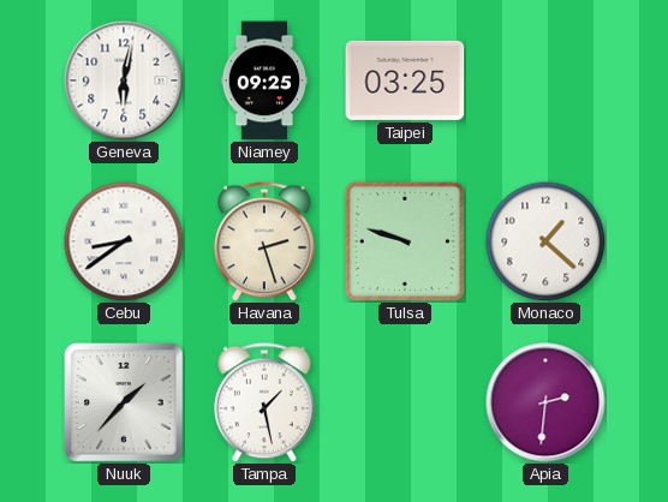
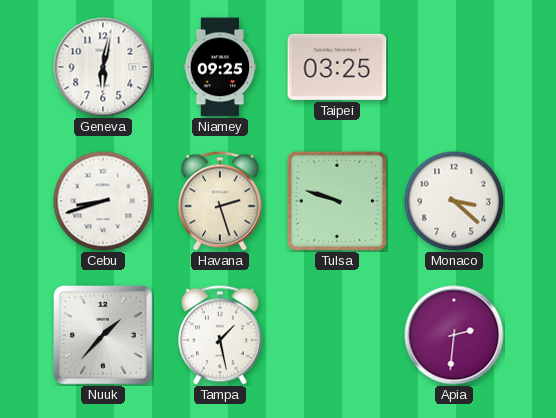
Cebu: 8:39 -> 8:42
Monaco: 1:22 -> 3:22
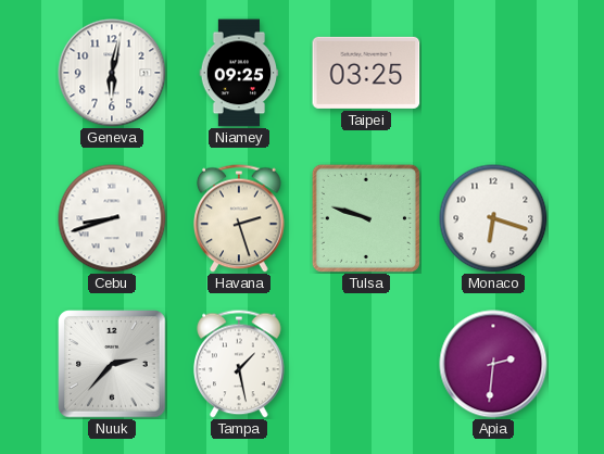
Monaco: 3:22 -> 6:18
Nuuk: 1:37 -> 2:37
